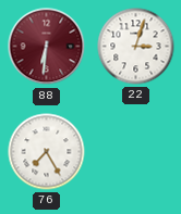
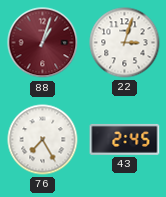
88: 6:31 -> 1:03
43: none -> 2:45
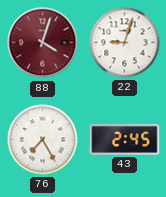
88: 1:03 -> 4:03
22: 3:03 -> 9:03
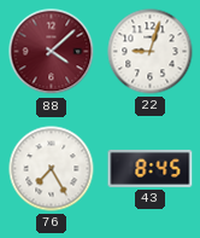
88: 4:03 -> 4:08
43: 2:45 -> 8:45
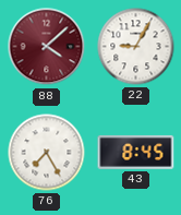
22: 9:03 -> 9:05
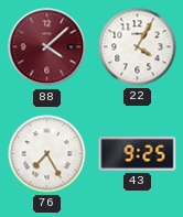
22: 9:05 -> 4:05
43: 8:45 -> 9:25
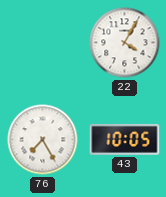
88: 4:08 -> none
43: 9:25 -> 10:05
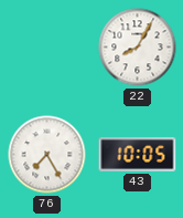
22: 4:05 -> 8:05
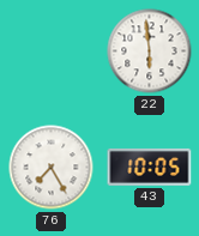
22: 8:05 -> 5:59
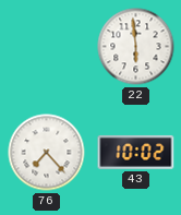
76: 7:25 -> 7:23
43: 10:05 -> 10:02
